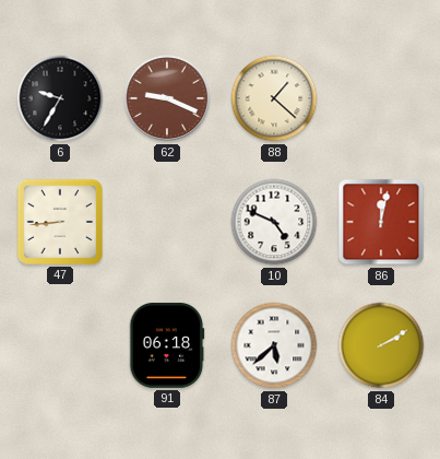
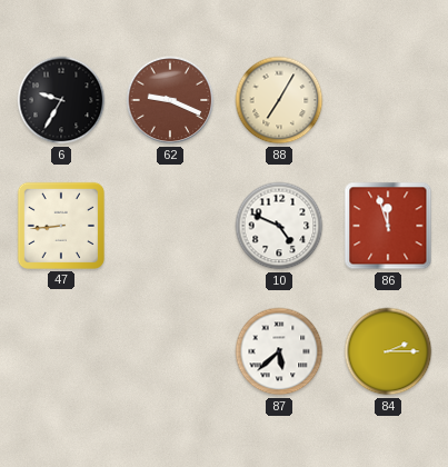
88: 1:22 -> 7:05
86: 12:02 -> 11:57
91: 06:18 -> none
84: 2:10 -> 2:15
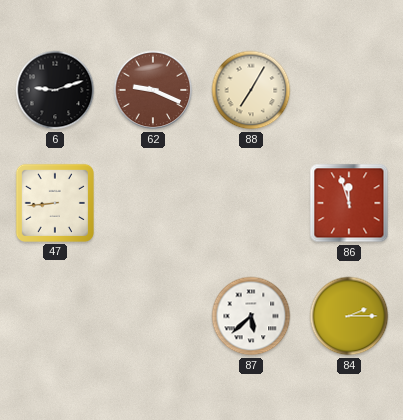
6: 9:35 -> 9:12
10: 4:49 -> none
